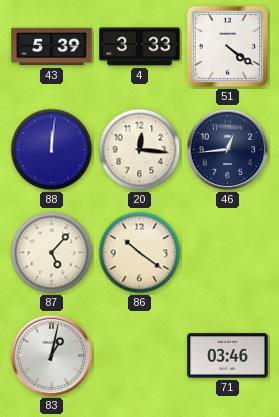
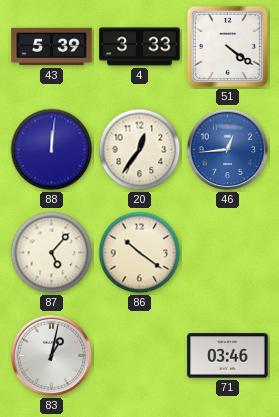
20: 12:16 -> 12:36
46 dial: navy -> blue
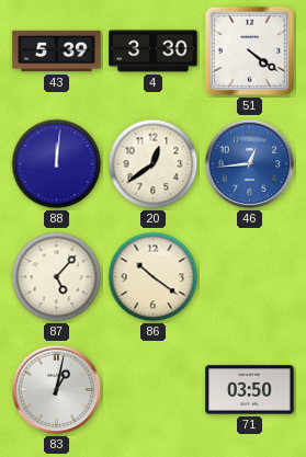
4: 3:33 -> 3:30
20: 12:36 -> 12:39
71: 03:46 -> 03:50
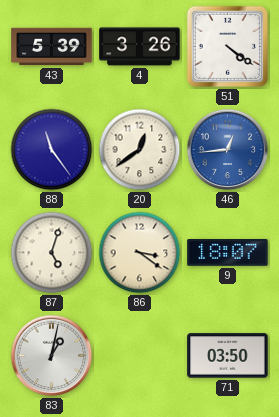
4: 3:30 -> 3:26
88: 12:01 -> 11:24
87: 5:07 -> 5:03
86: 10:21 -> 3:21
9: none -> 18:07
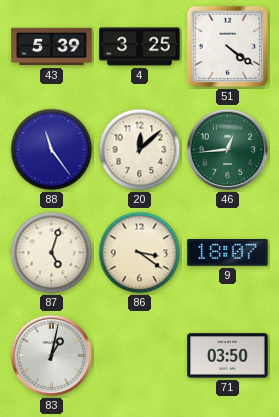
4: 3:26 -> 3:25
20: 12:39 -> 12:08
46 dial: blue -> green
